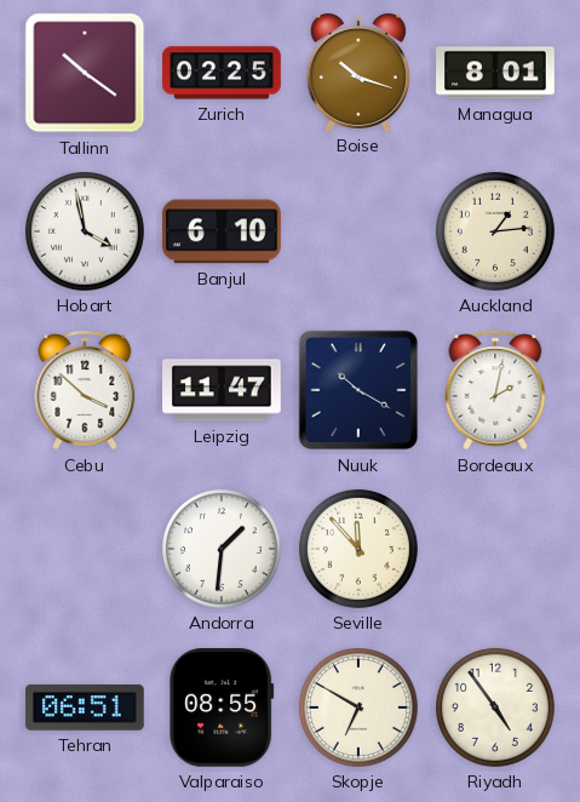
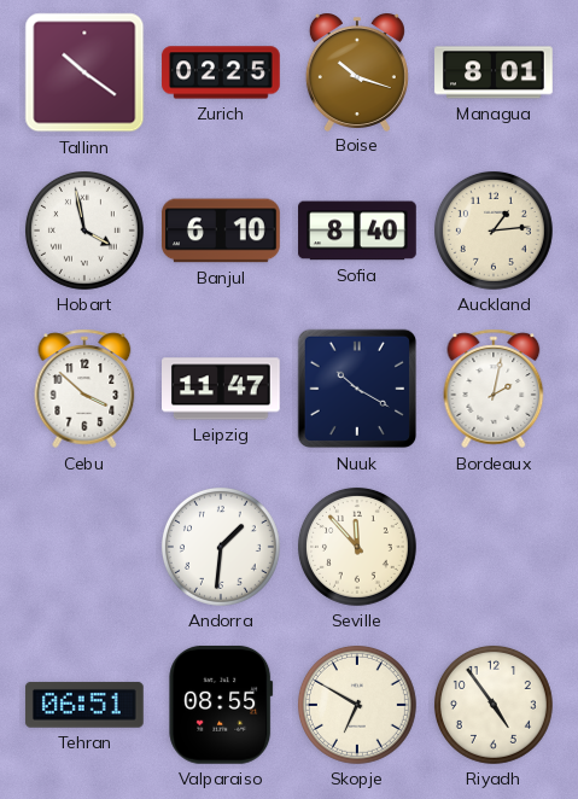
Sofia: none -> 8:40
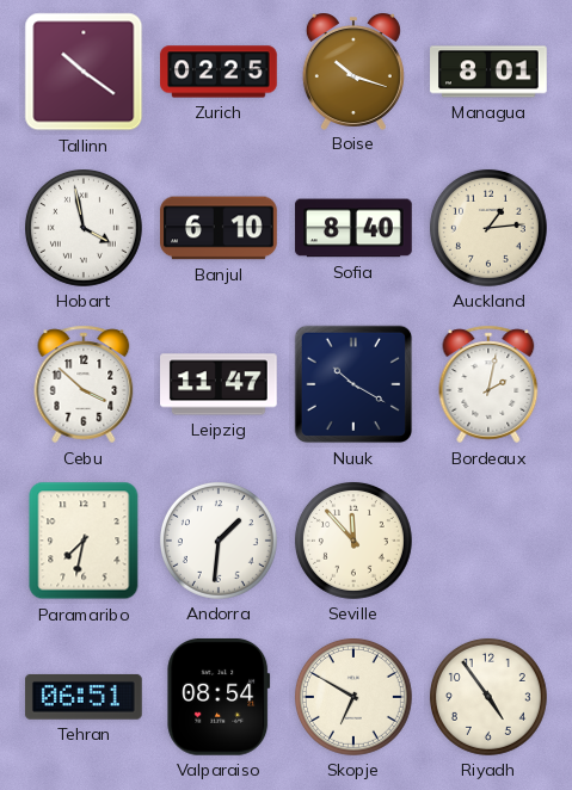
Paramaribo: none -> 7:32
Valparaiso: 08:55 -> 08:54
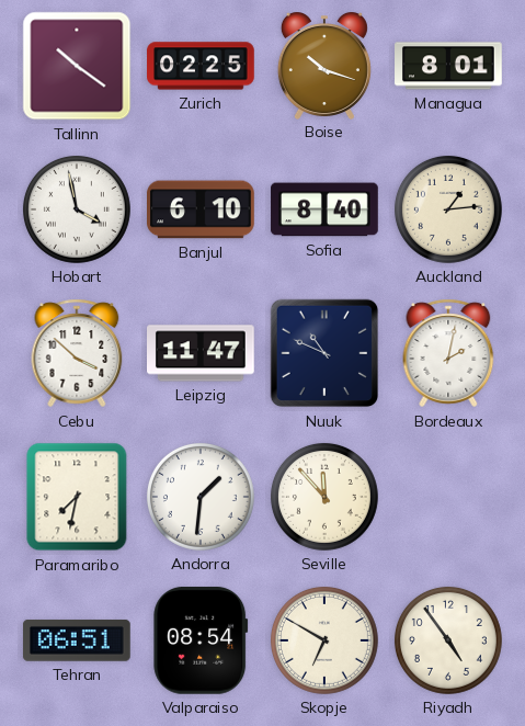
Nuuk: 10:20 -> 10:49
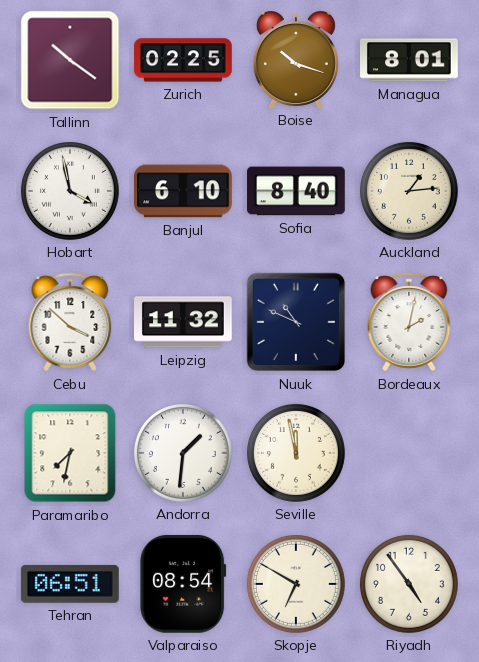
Leipzig: 11:47 -> 11:32
Seville: 11:53 -> 11:58
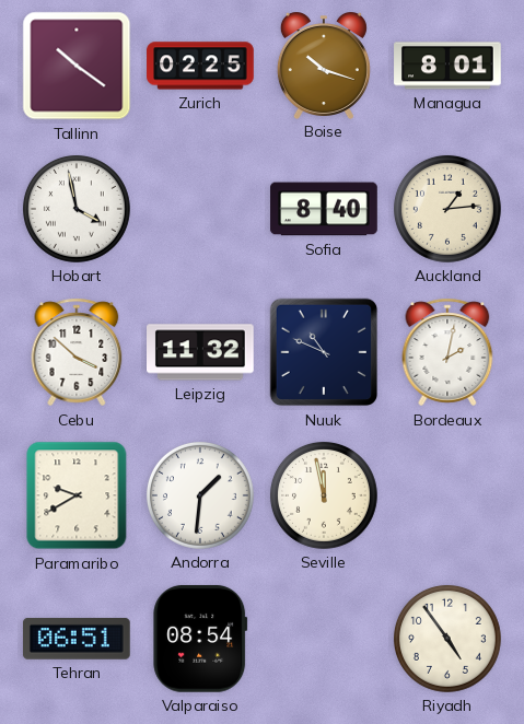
Banjul: 6:10 -> none
Paramaribo: 7:32 -> 9:40
Skopje: 6:50 -> none
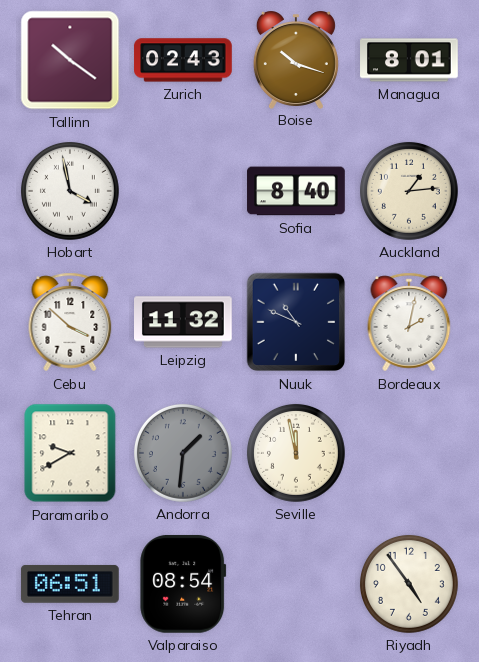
Zurich: 02:25 -> 02:43
Andorra dial: white -> grey
